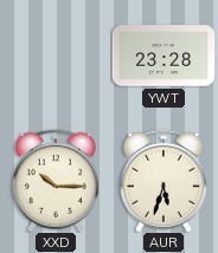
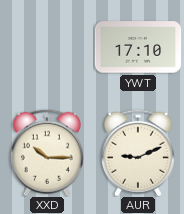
YWT: 23:28 -> 17:10
AUR: 5:33 -> 9:11
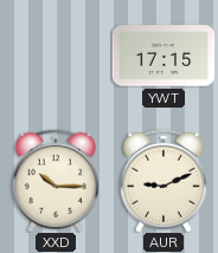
YWT: 17:10 -> 17:15
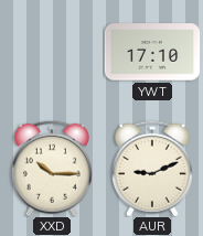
YWT: 17:15 -> 17:10
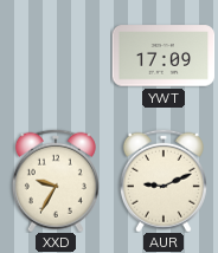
YWT: 17:10 -> 17:09
XXD: 10:15 -> 9:35
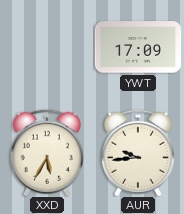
XXD: 9:35 -> 5:35
AUR: 9:11 -> 9:44
